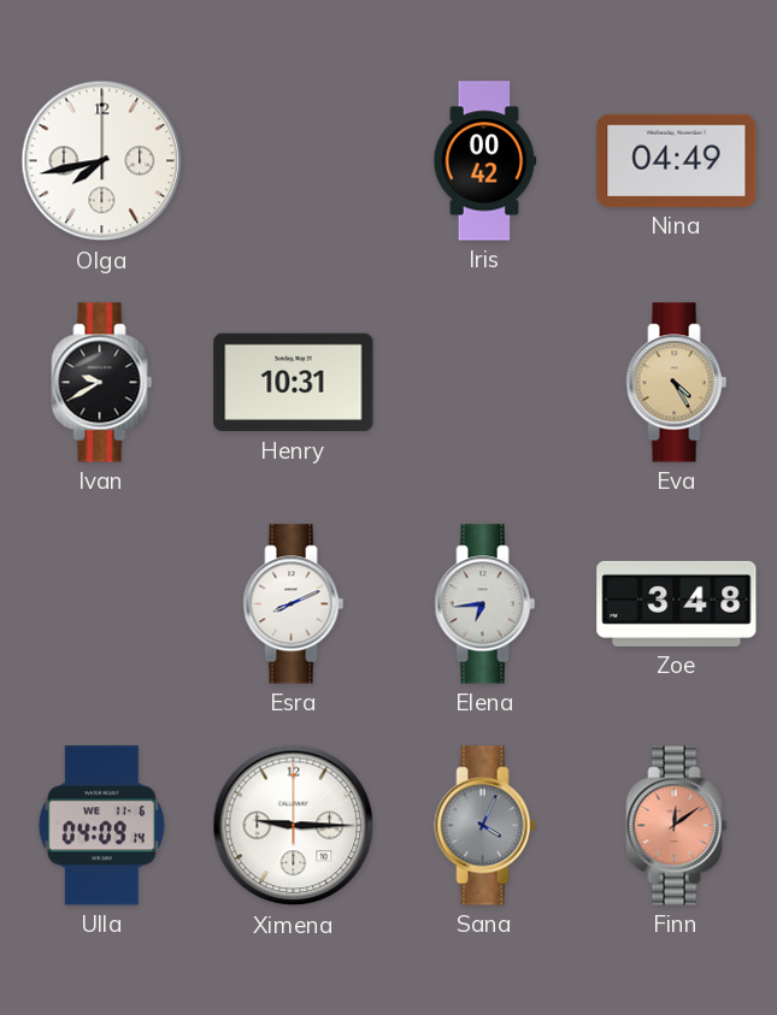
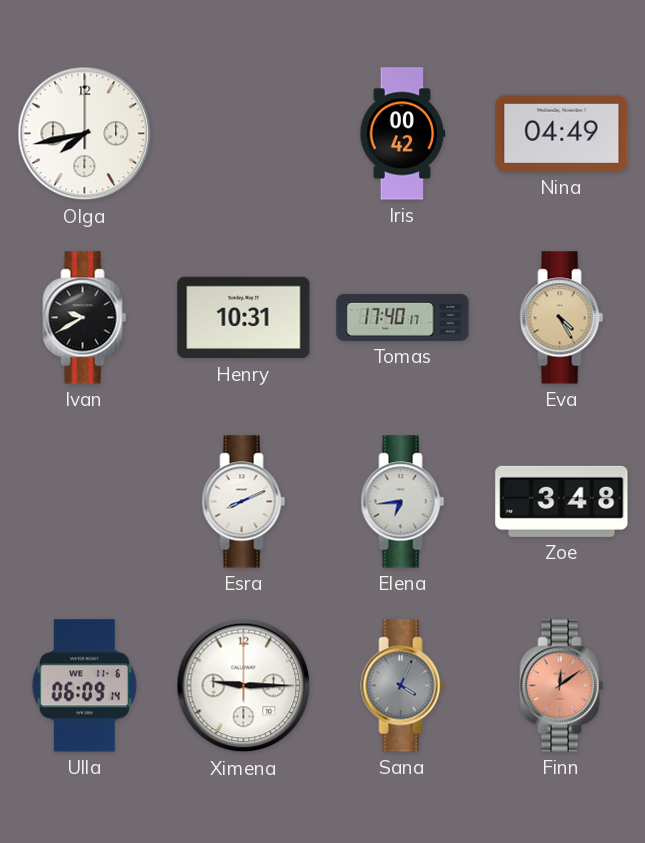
Tomas: none -> 17:40
Ulla: 04:09 -> 06:09
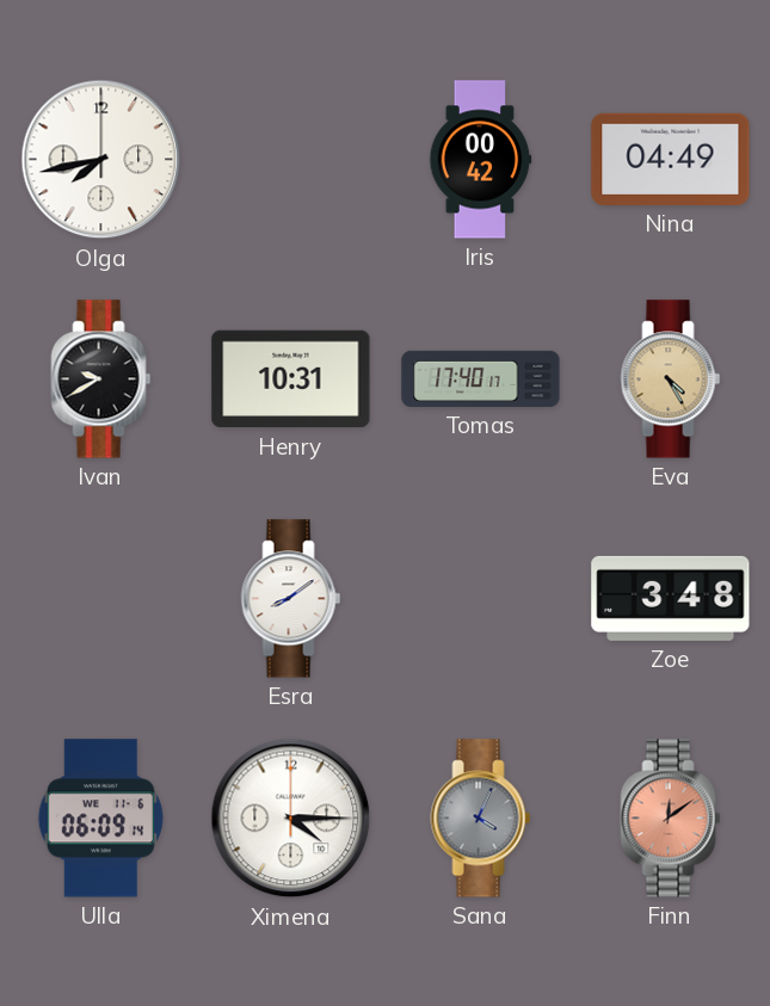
Esra: 8:11 -> 8:09
Elena: 6:44 -> none
Ximena: 9:15 -> 4:15
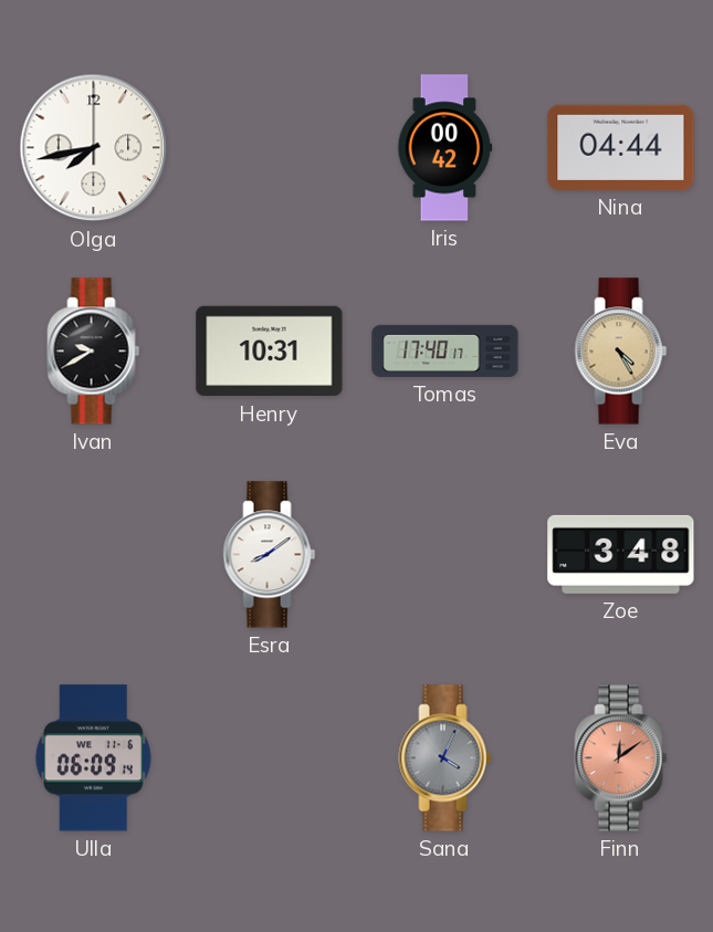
Nina: 04:49 -> 04:44
Ximena: 4:15 -> none
